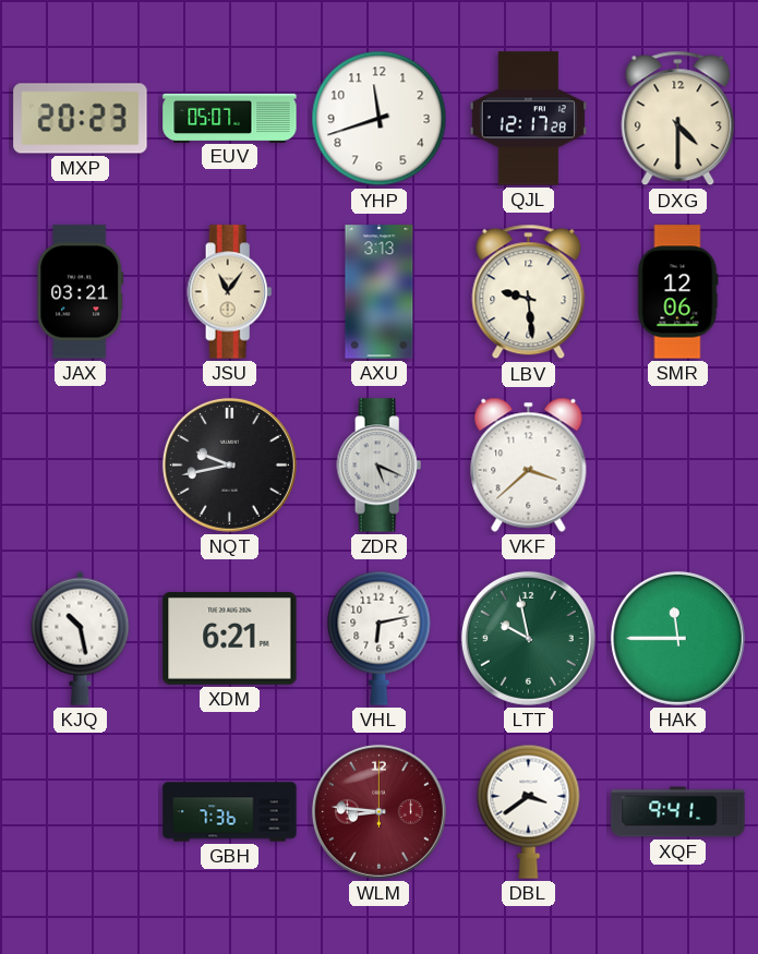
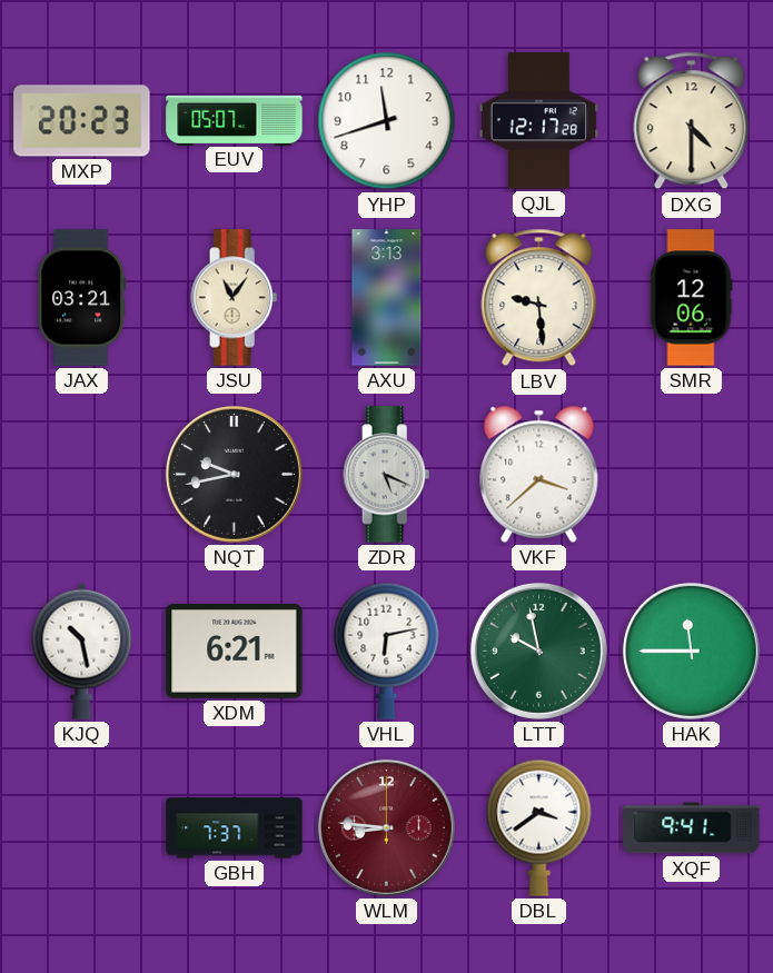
GBH: 7:36 -> 7:37
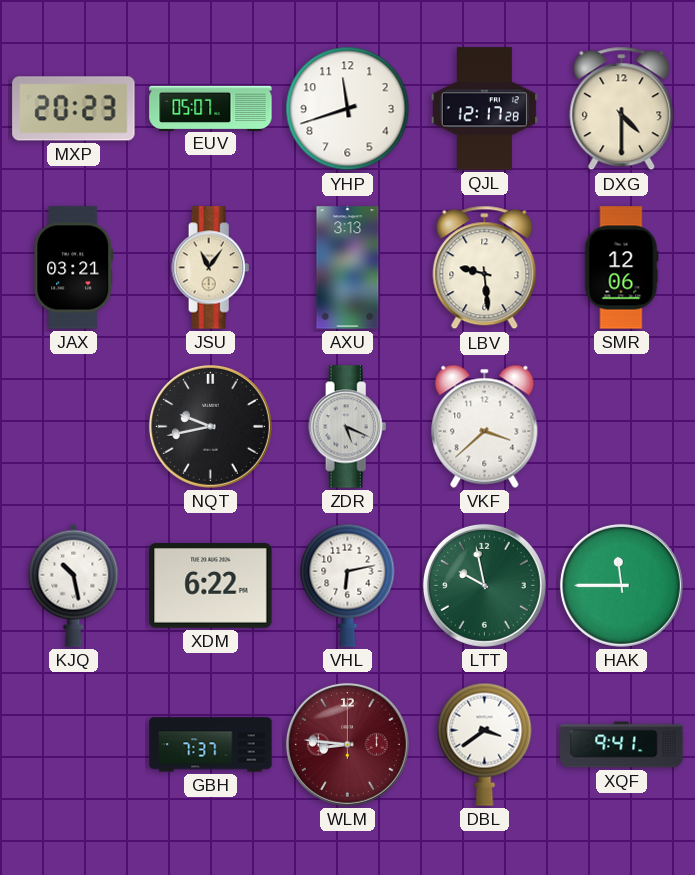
XDM: 6:21 -> 6:22
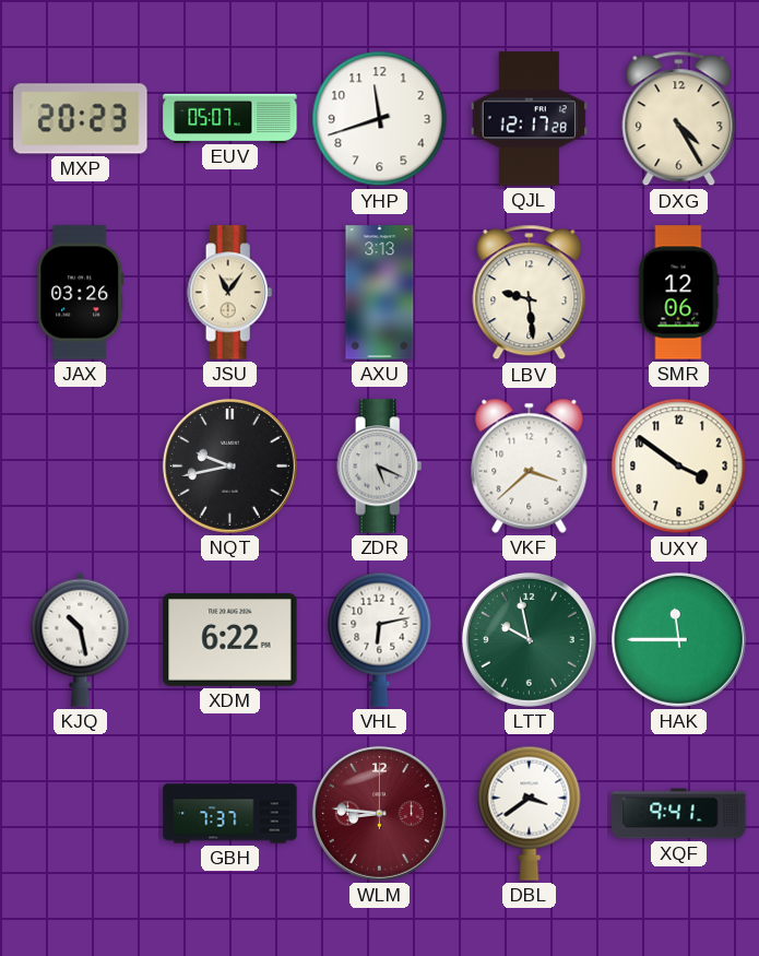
DXG: 4:30 -> 4:25
JAX: 03:21 -> 03:26
UXY: none -> 3:51
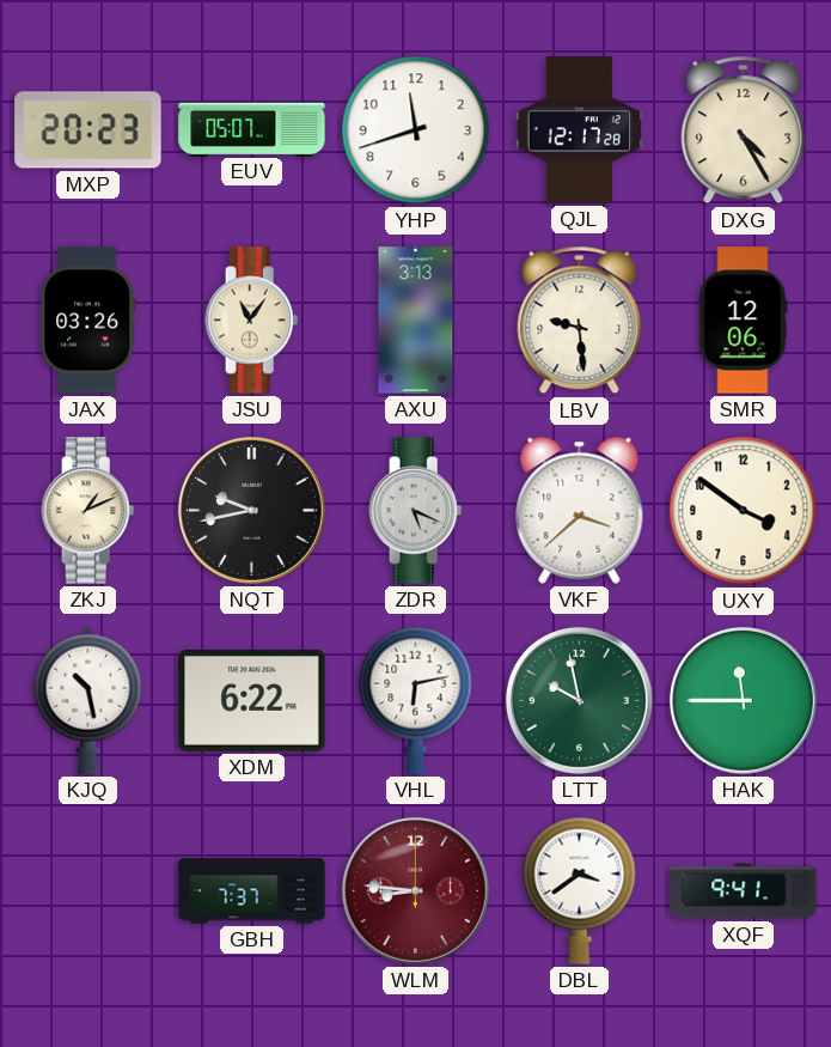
ZKJ: none -> 1:11
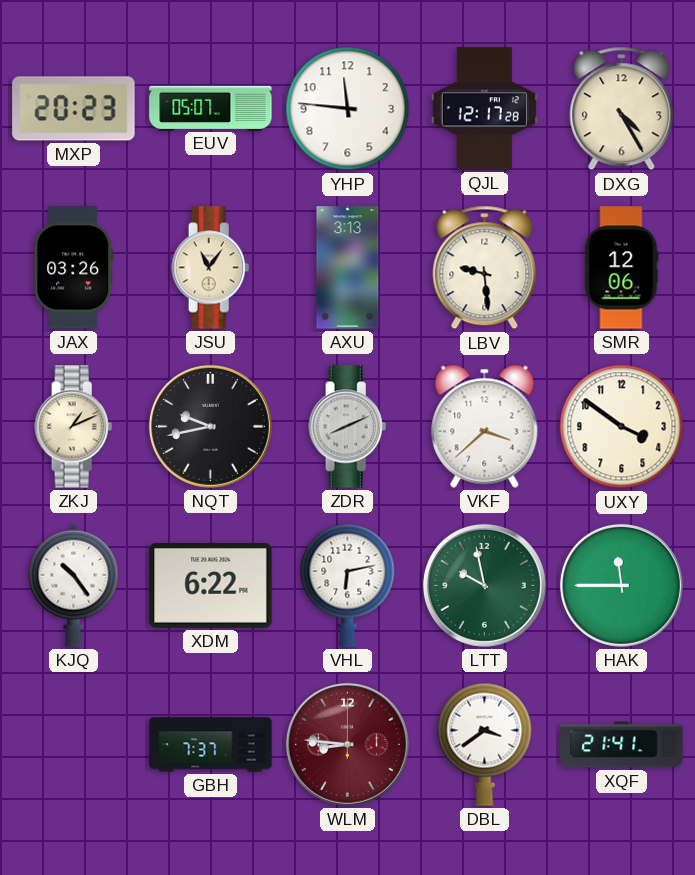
YHP: 11:42 -> 11:46
ZDR: 5:19 -> 8:11
KJQ: 10:28 -> 10:24
XQF: 9:41 -> 21:41
